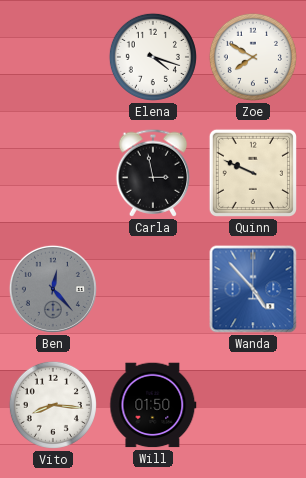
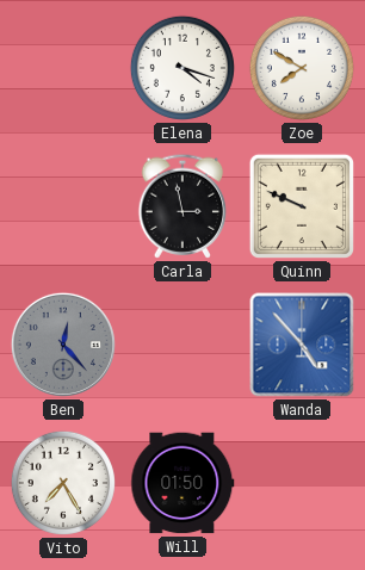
Vito: 8:16 -> 7:25
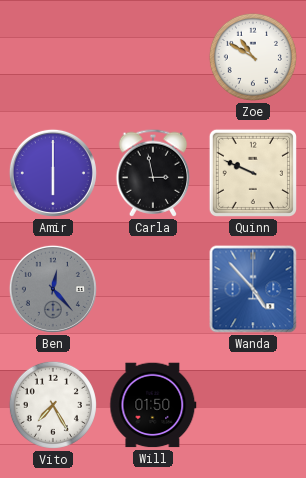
Elena: 4:18 -> none
Zoe: 7:50 -> 10:50
Amir: none -> 6:00
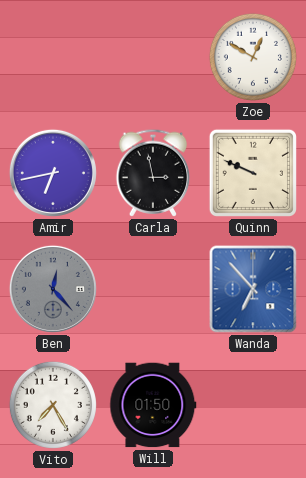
Zoe: 10:50 -> 12:50
Amir: 6:00 -> 6:43
Wanda: 4:53 -> 6:53
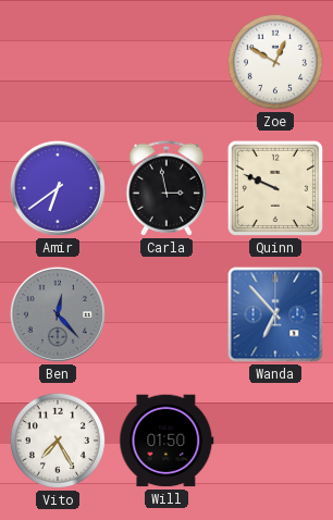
Amir: 6:43 -> 6:39
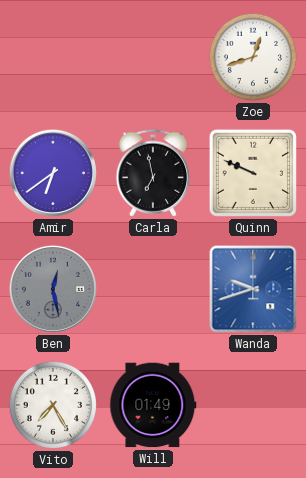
Zoe: 12:50 -> 12:42
Carla: 2:58 -> 6:58
Ben: 12:23 -> 12:28
Wanda: 6:53 -> 9:42
Will: 01:50 -> 01:49
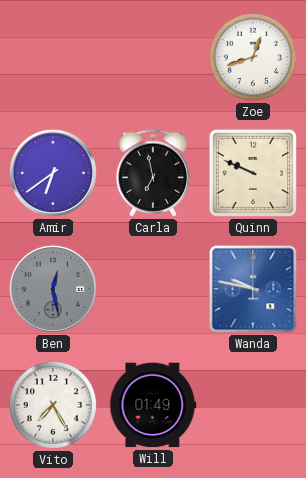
Wanda: 9:42 -> 9:47
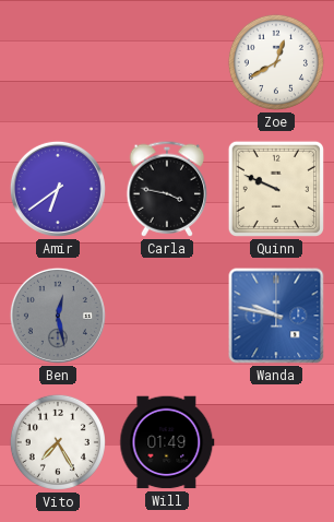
Zoe: 12:42 -> 12:40
Carla: 6:58 -> 3:47
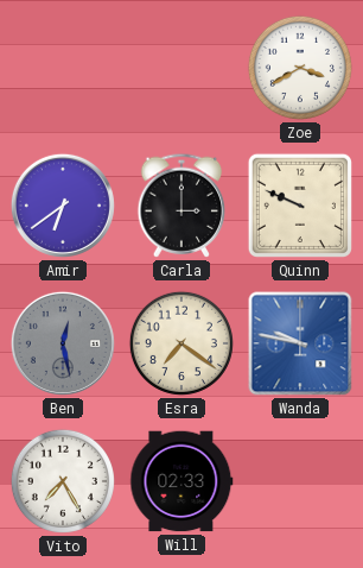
Zoe: 12:40 -> 3:40
Carla: 3:47 -> 3:00
Esra: none -> 7:21
Will: 01:49 -> 02:33
